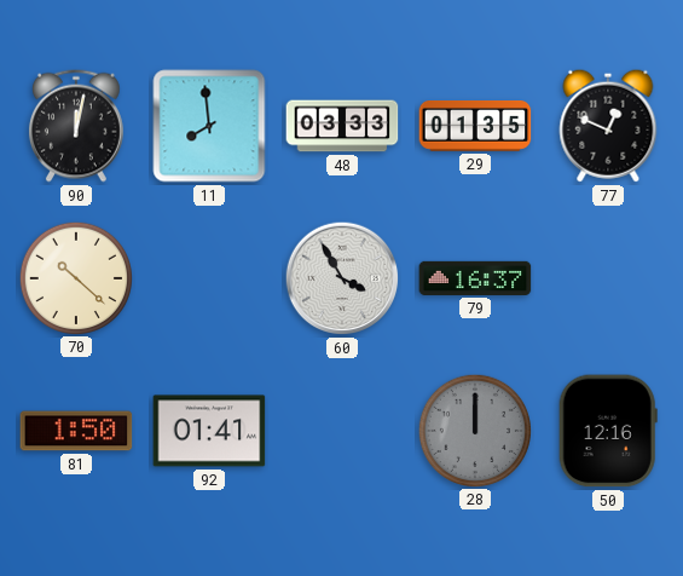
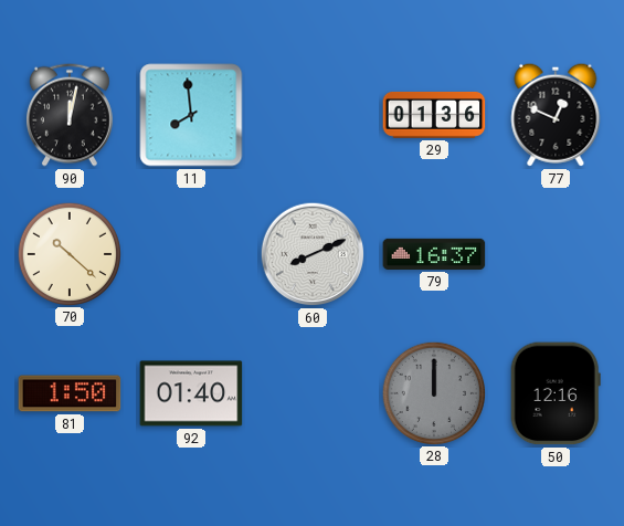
48: 03:33 -> none
29: 01:35 -> 01:36
60: 3:55 -> 8:11
92: 01:41 -> 01:40
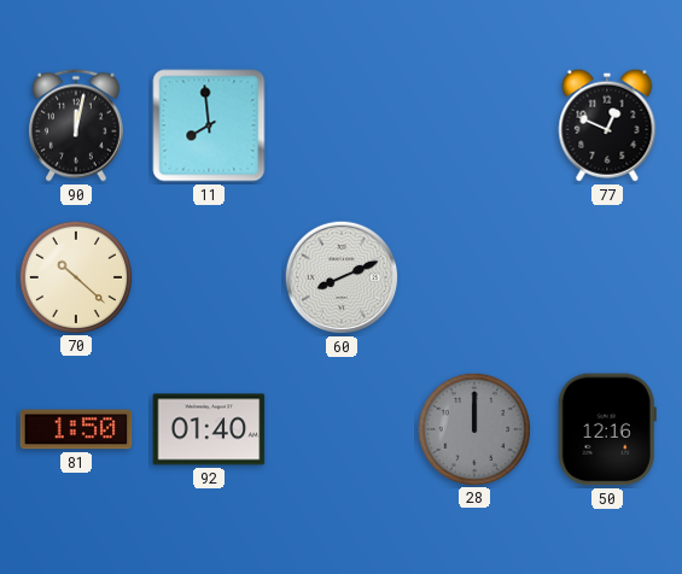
29: 01:36 -> none
79: 16:37 -> none
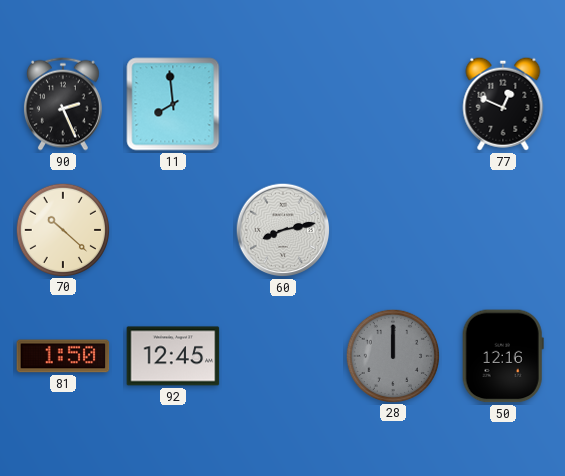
90: 12:02 -> 2:26
60: 8:11 -> 8:13
92: 01:40 -> 12:45
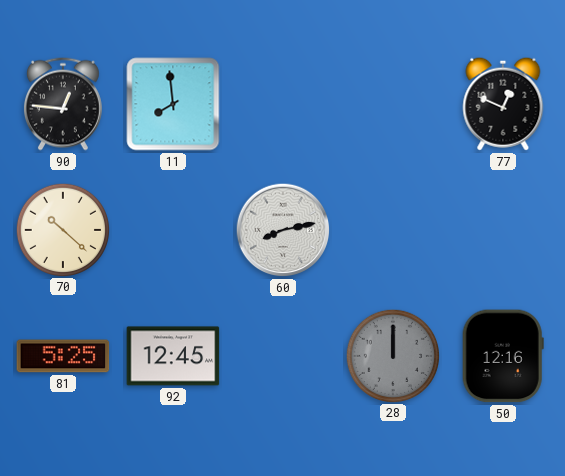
90: 2:26 -> 12:46
81: 1:50 -> 5:25
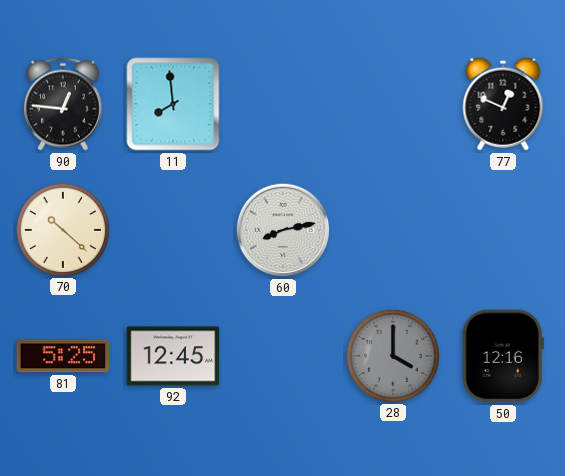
28: 12:00 -> 4:00
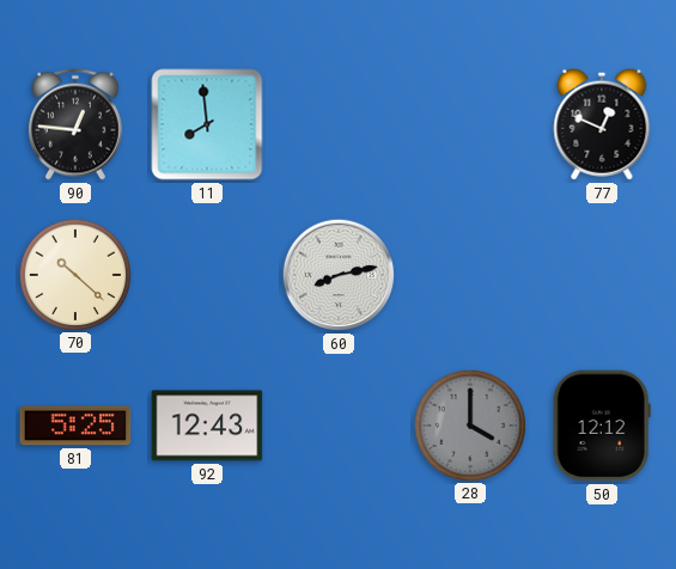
92: 12:45 -> 12:43
50: 12:16 -> 12:12
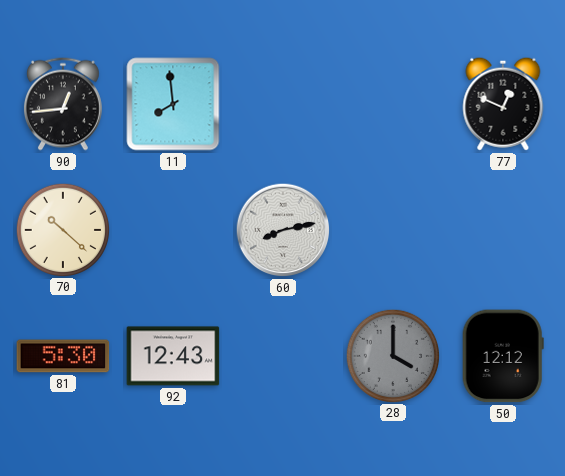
90: 12:46 -> 12:44
81: 5:25 -> 5:30
